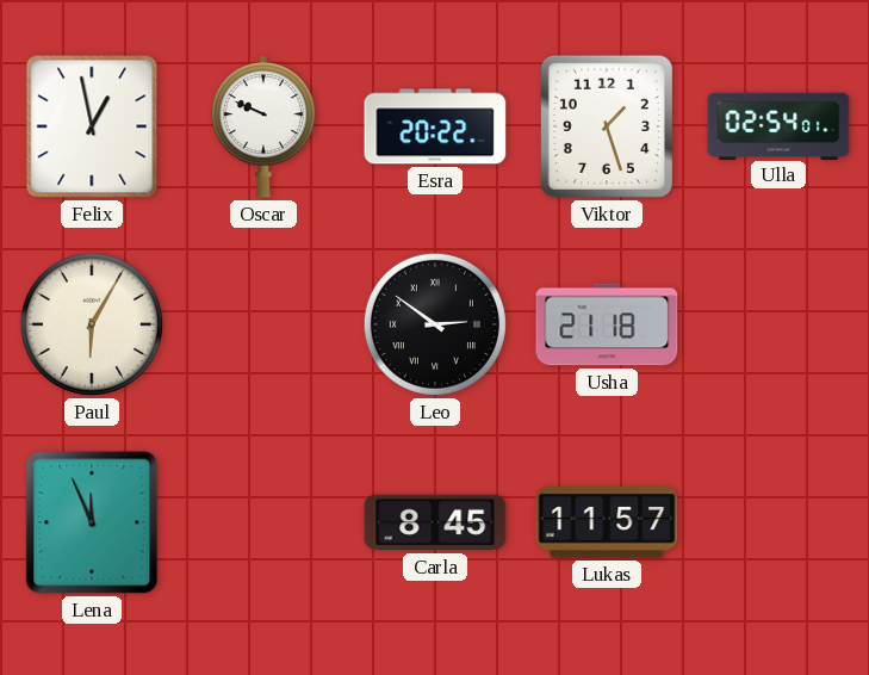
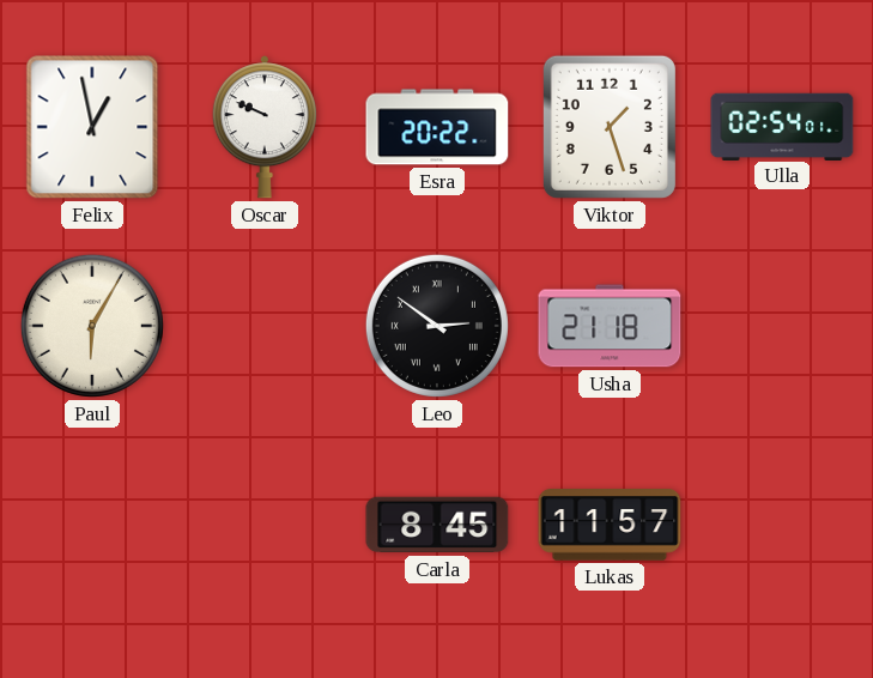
Lena: 11:56 -> none
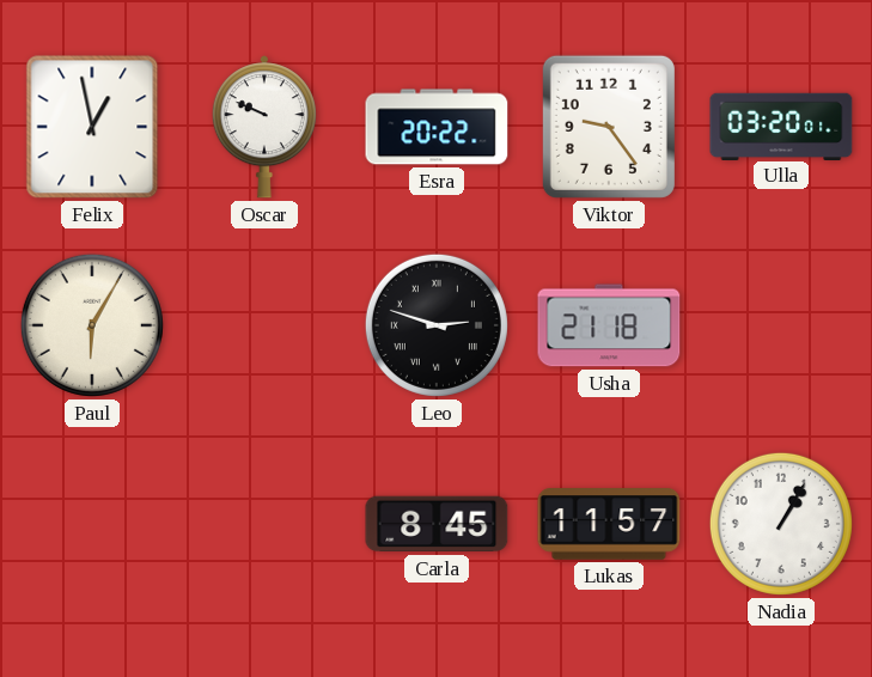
Viktor: 1:27 -> 9:24
Ulla: 02:54 -> 03:20
Leo: 2:51 -> 2:48
Nadia: none -> 1:05
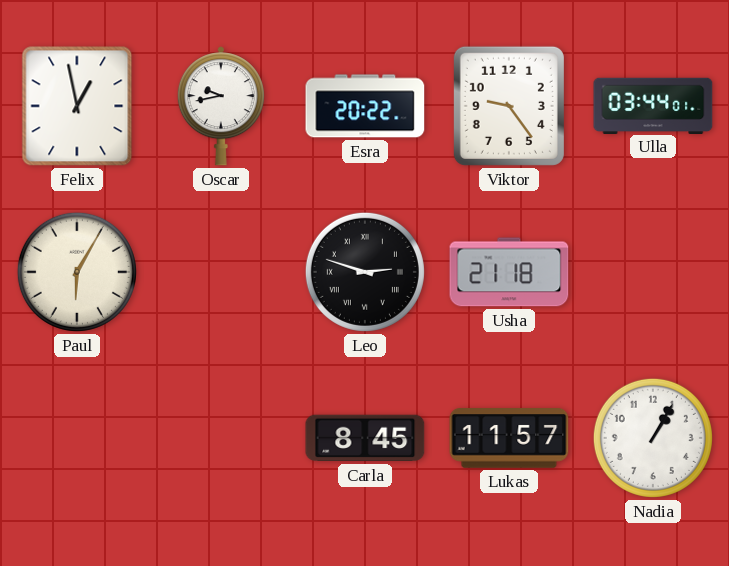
Oscar: 9:49 -> 9:43
Ulla: 03:20 -> 03:44
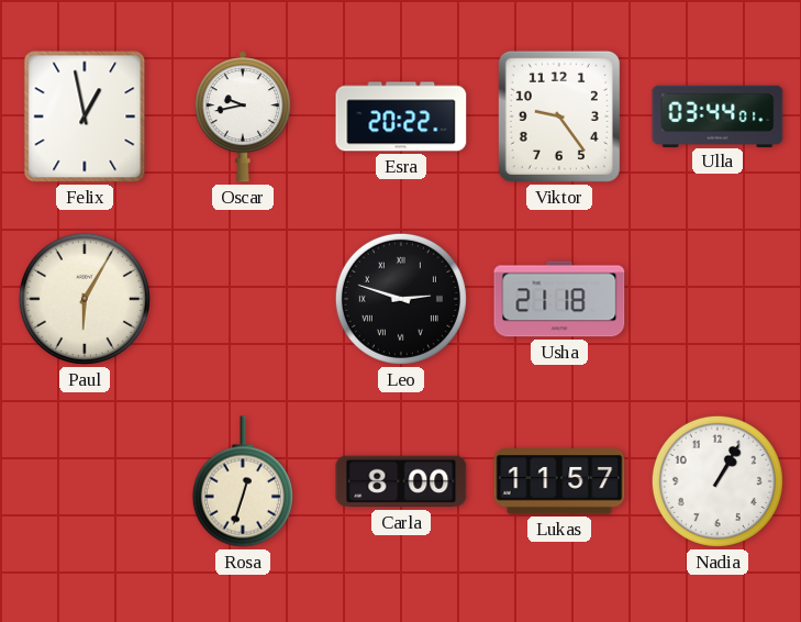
Rosa: none -> 12:33
Carla: 8:45 -> 8:00
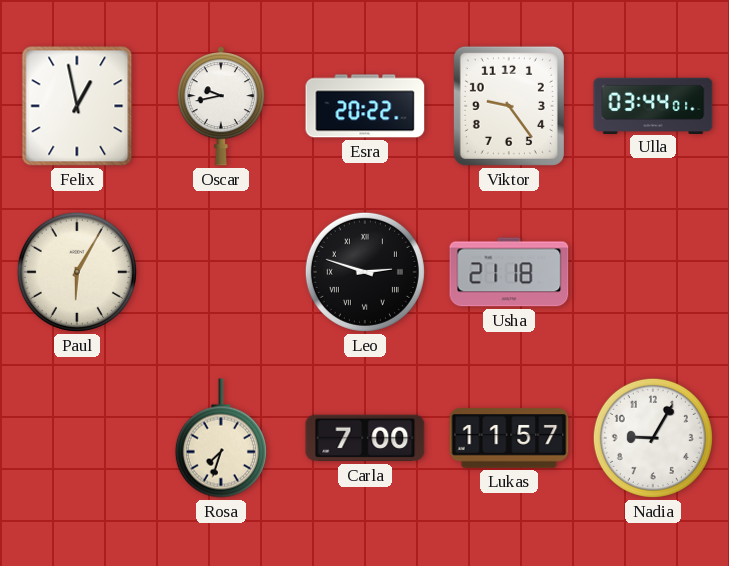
Rosa: 12:33 -> 7:33
Carla: 8:00 -> 7:00
Nadia: 1:05 -> 9:05
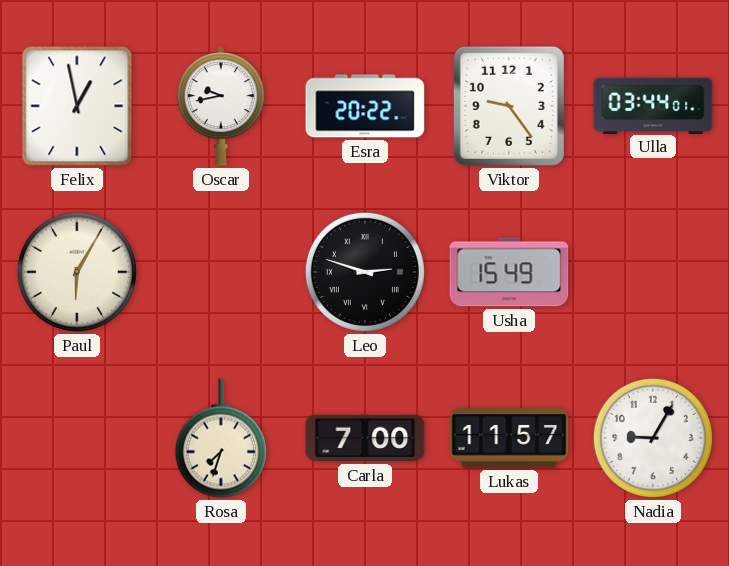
Usha: 21:18 -> 15:49
